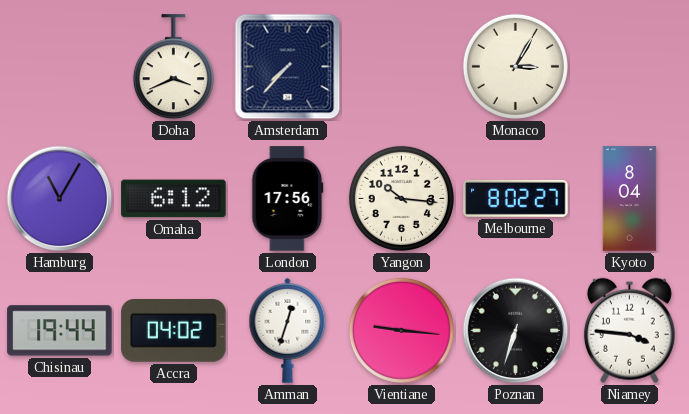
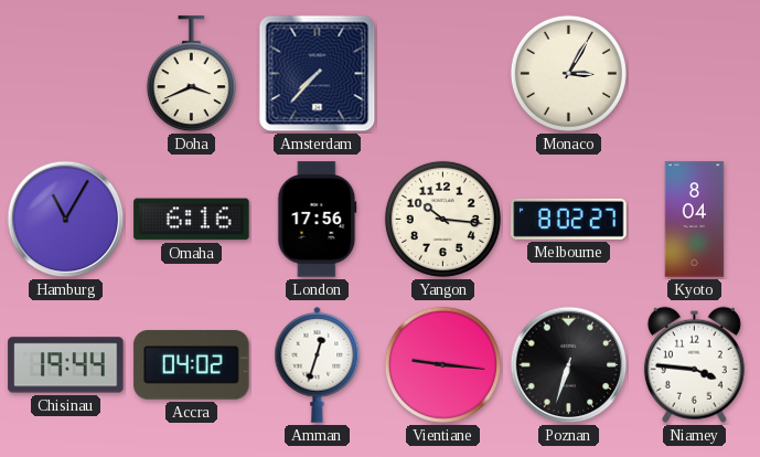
Omaha: 6:12 -> 6:16
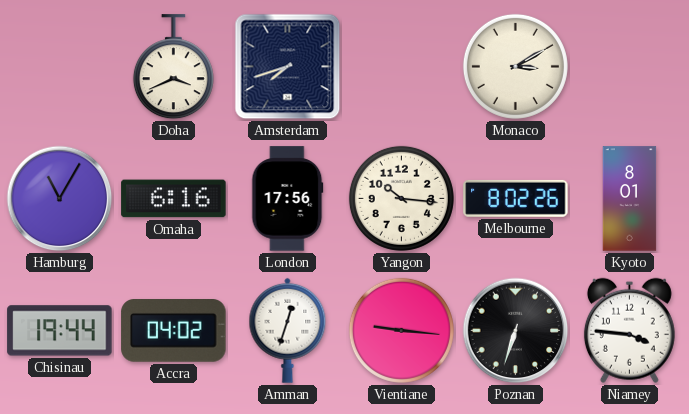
Amsterdam: 7:37 -> 7:42
Monaco: 3:05 -> 3:10
Melbourne: 8:02:27 -> 8:02:26
Kyoto: 8:04 -> 8:01
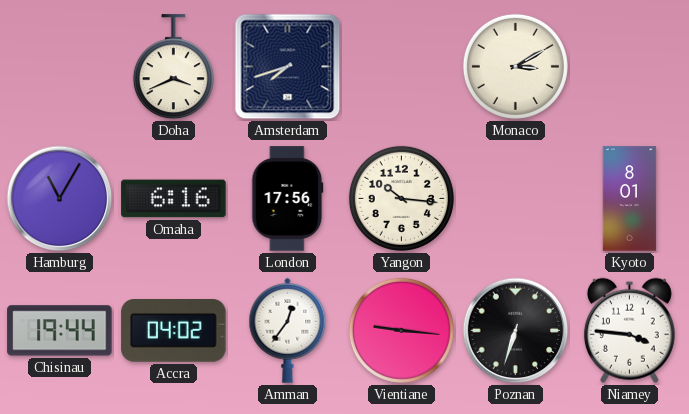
Melbourne: 8:02 -> none
Amman: 12:33 -> 12:36
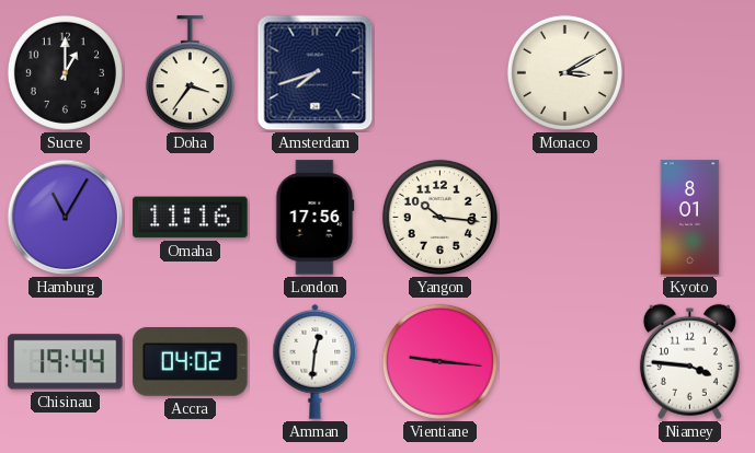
Sucre: none -> 1:00
Doha: 3:41 -> 3:36
Omaha: 6:16 -> 11:16
Amman: 12:36 -> 12:31
Poznan: 6:33 -> none
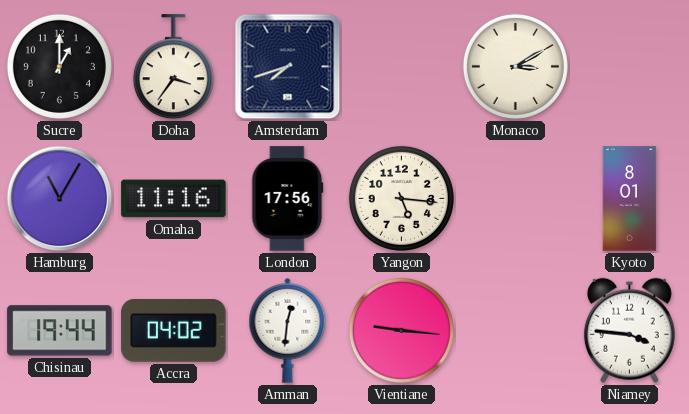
Yangon: 10:16 -> 5:16
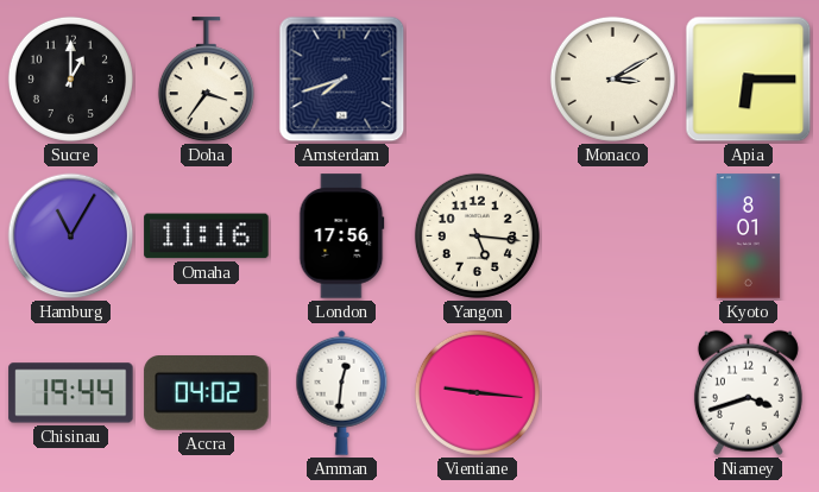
Apia: none -> 6:15
Niamey: 3:46 -> 3:42
